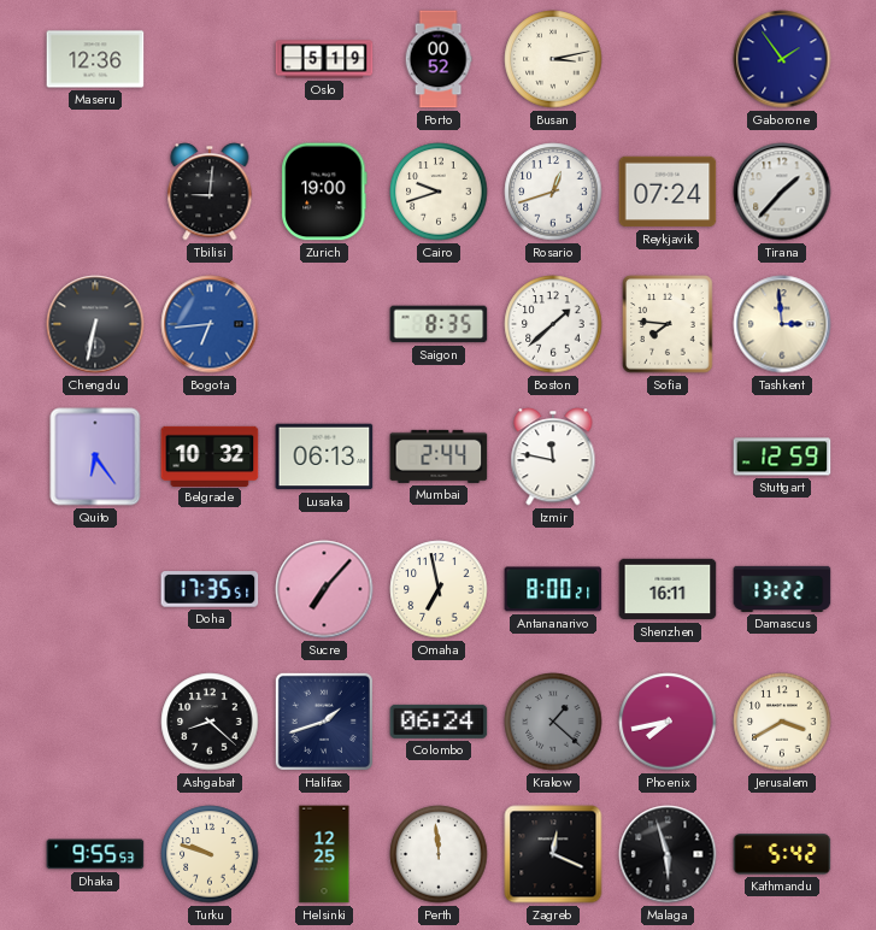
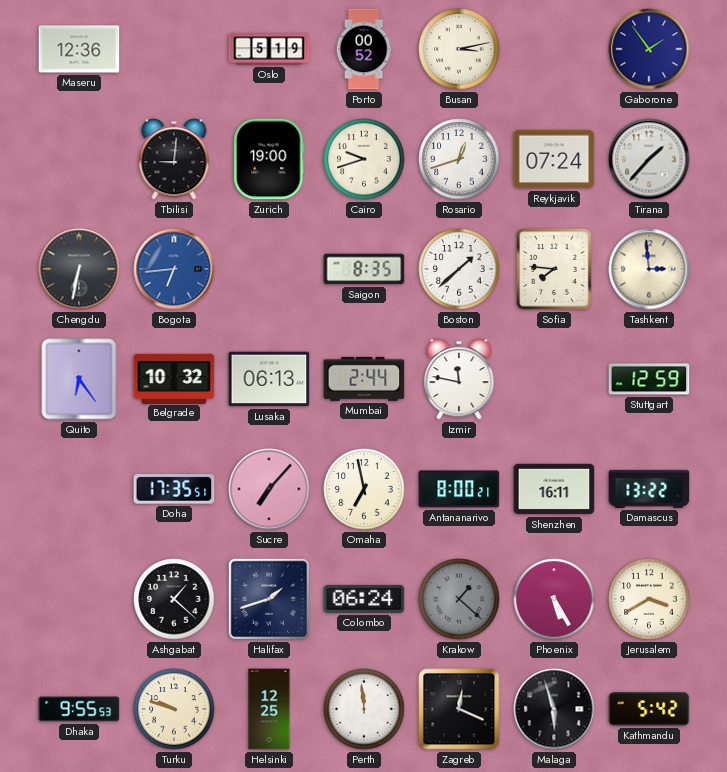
Ashgabat: 8:22 -> 1:22
Phoenix: 7:43 -> 5:25
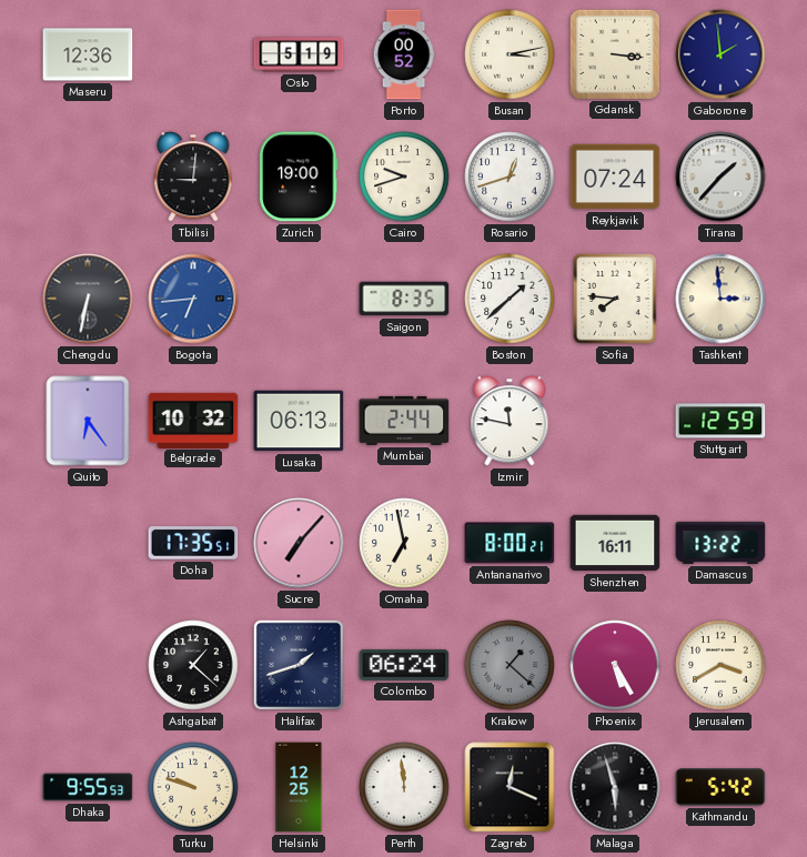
Gdansk: none -> 3:16
Gaborone: 1:54 -> 1:59
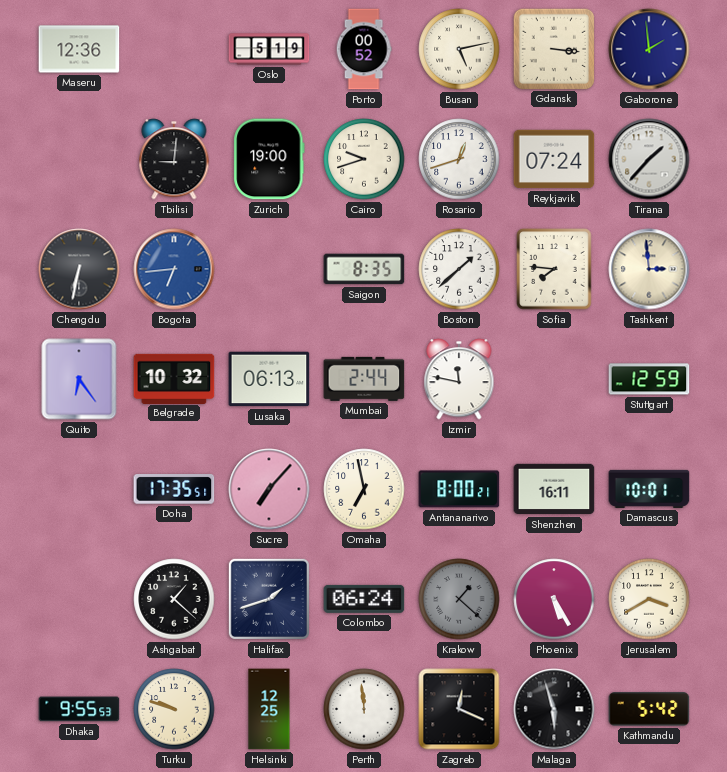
Busan: 3:13 -> 5:13
Damascus: 13:22 -> 10:01
